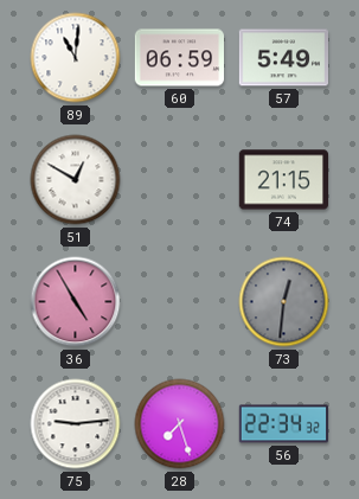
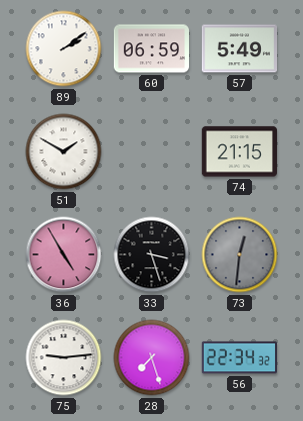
89: 11:01 -> 2:09
51: 12:50 -> 1:50
33: none -> 3:27
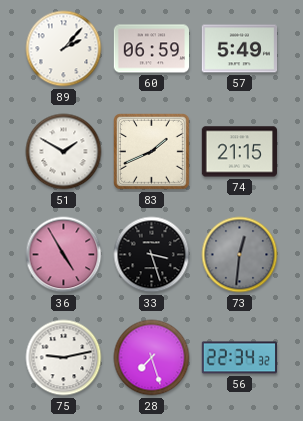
89: 2:09 -> 2:07
83: none -> 1:41
75: 9:14 -> 9:13
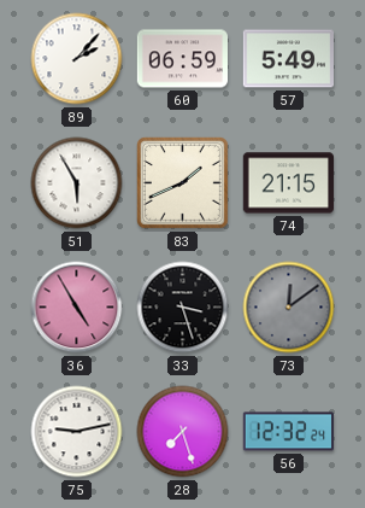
51: 1:50 -> 5:55
73: 12:31 -> 12:09
56: 22:34 -> 12:32
